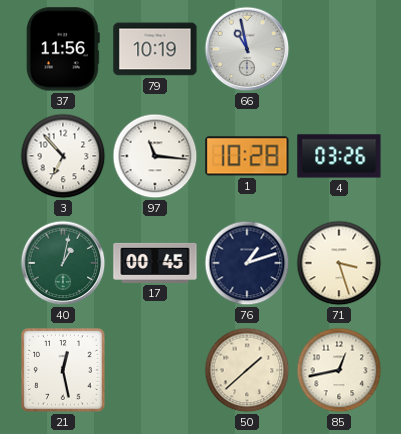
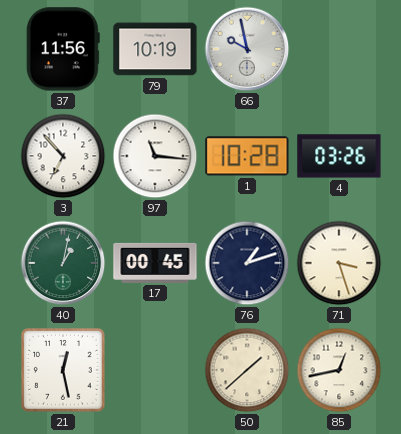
66: 10:58 -> 9:58
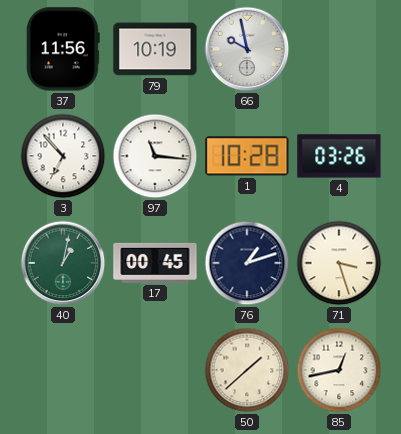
21: 12:28 -> none
